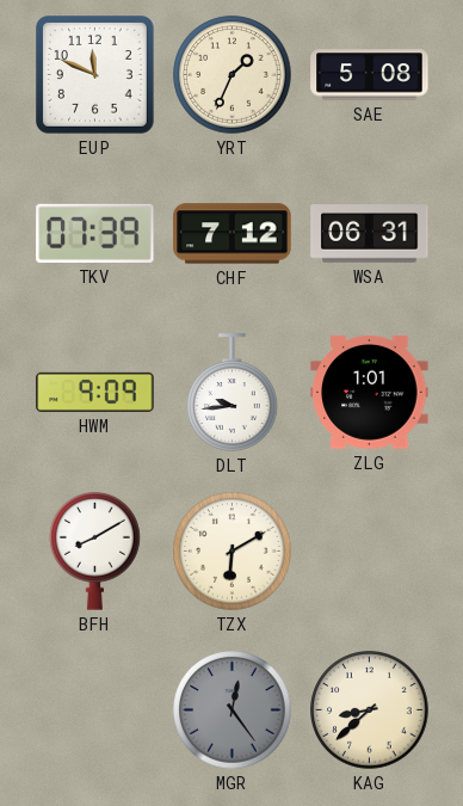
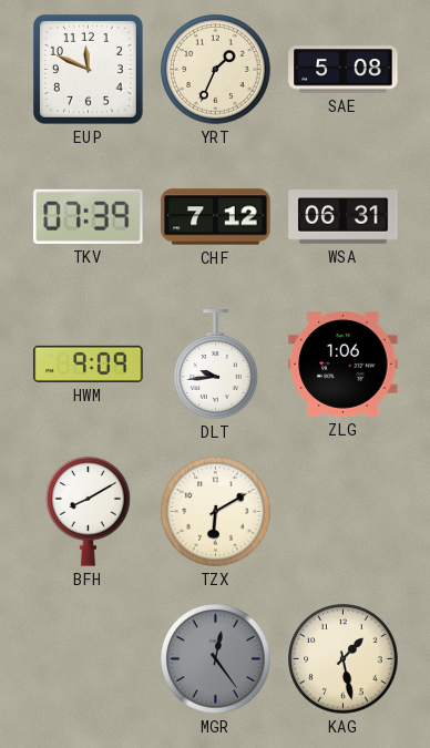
ZLG: 1:01 -> 1:06
KAG: 8:38 -> 1:28
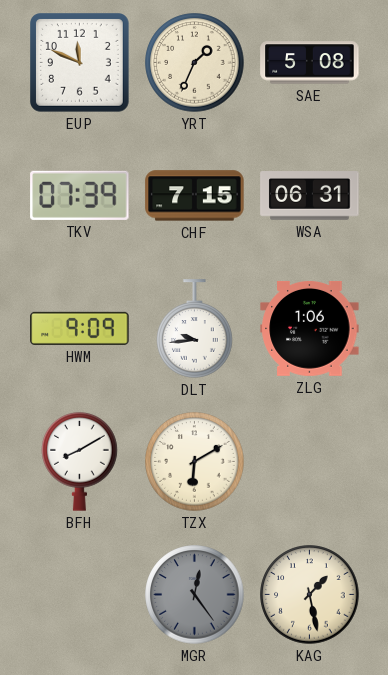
CHF: 7:12 -> 7:15
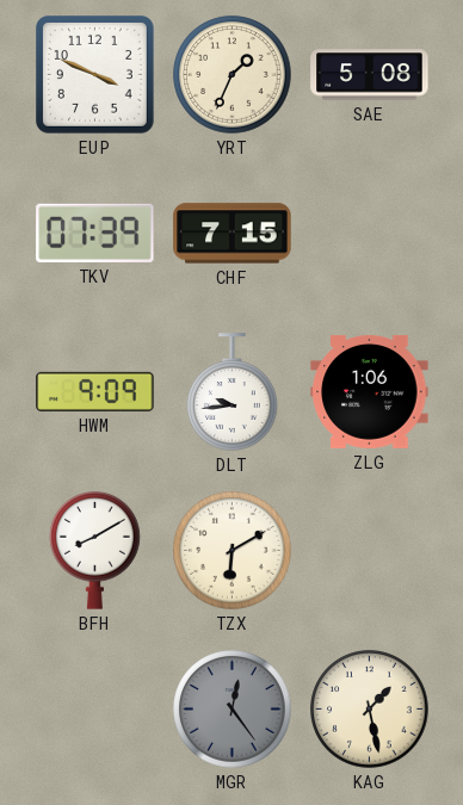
EUP: 11:49 -> 3:49
WSA: 06:31 -> none
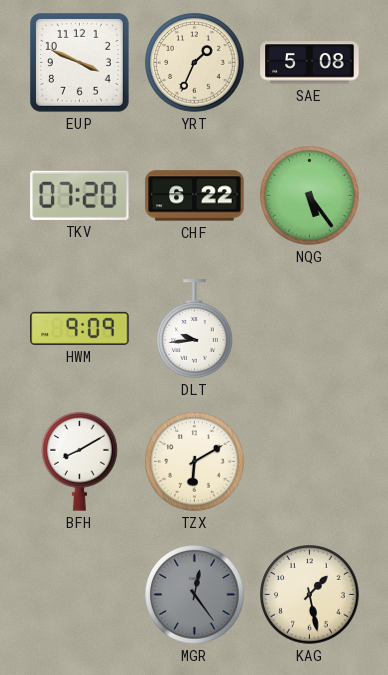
TKV: 07:39 -> 07:20
CHF: 7:15 -> 6:22
NQG: none -> 5:24
ZLG: 1:06 -> none
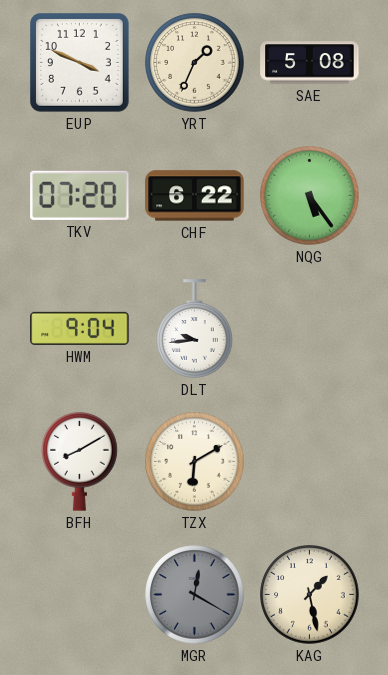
HWM: 9:09 -> 9:04
MGR: 12:24 -> 12:20
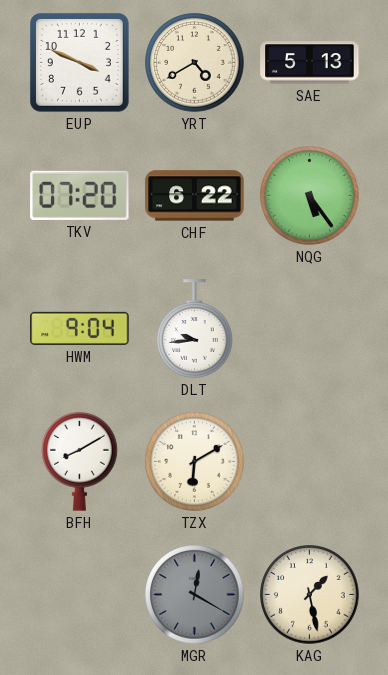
YRT: 1:34 -> 4:40
SAE: 5:08 -> 5:13
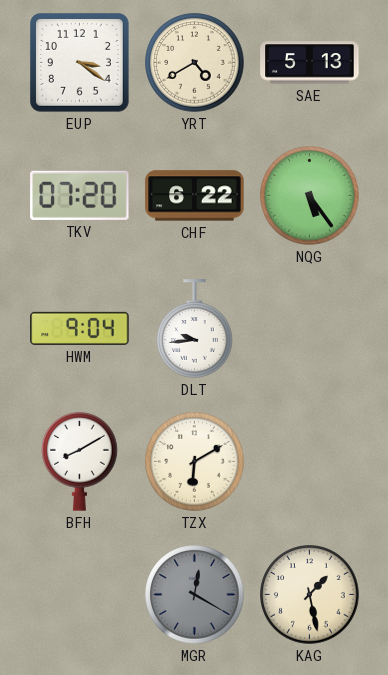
EUP: 3:49 -> 3:21
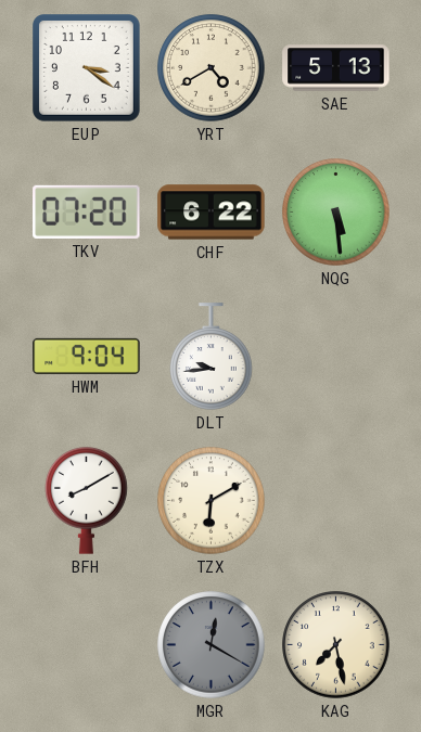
NQG: 5:24 -> 5:29
KAG: 1:28 -> 7:28
